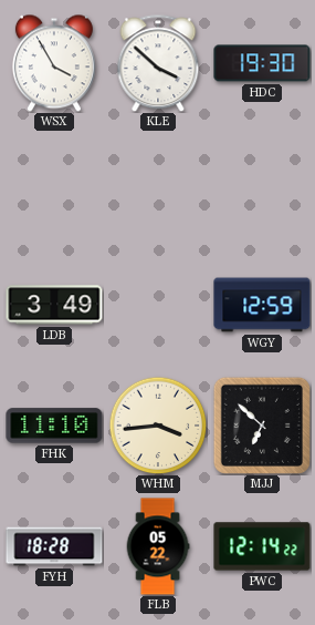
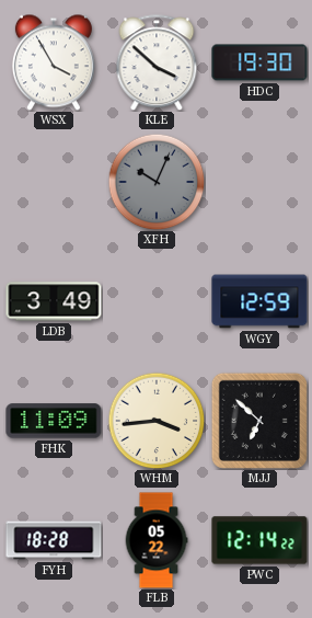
XFH: none -> 10:04
FHK: 11:10 -> 11:09
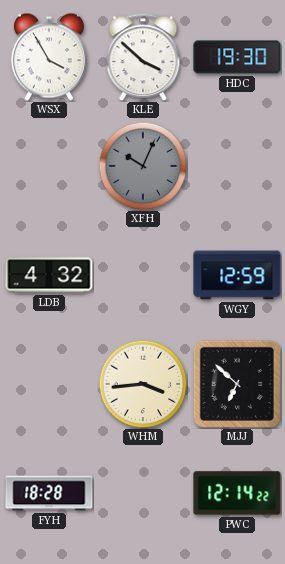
LDB: 3:49 -> 4:32
FHK: 11:09 -> none
FLB: 05:22 -> none
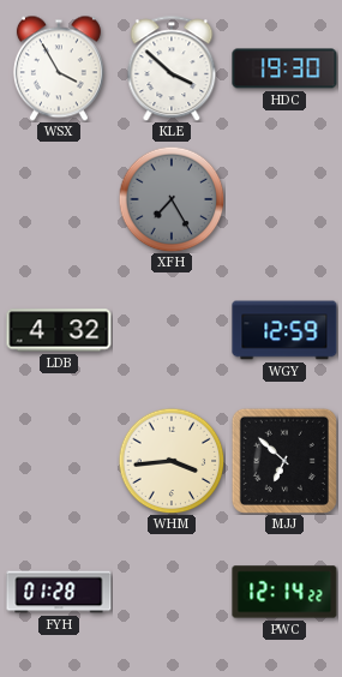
XFH: 10:04 -> 7:25
FYH: 18:28 -> 01:28
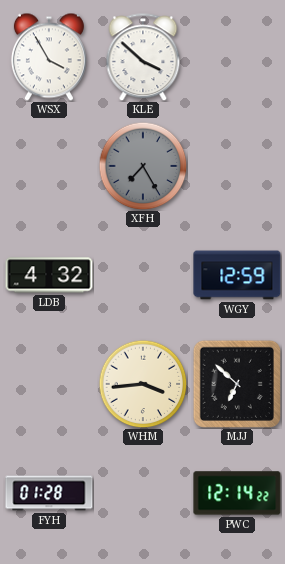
HDC: 19:30 -> none
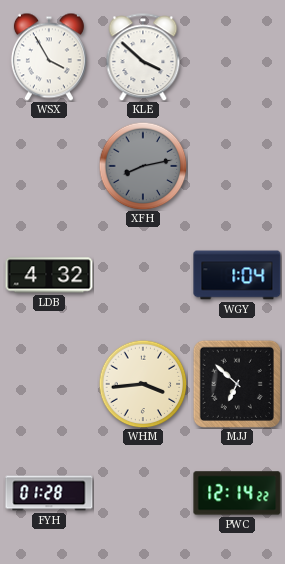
XFH: 7:25 -> 8:13
WGY: 12:59 -> 1:04
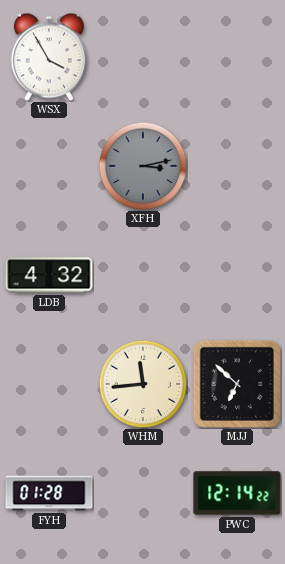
KLE: 3:52 -> none
XFH: 8:13 -> 3:13
WGY: 1:04 -> none
WHM: 3:44 -> 11:44
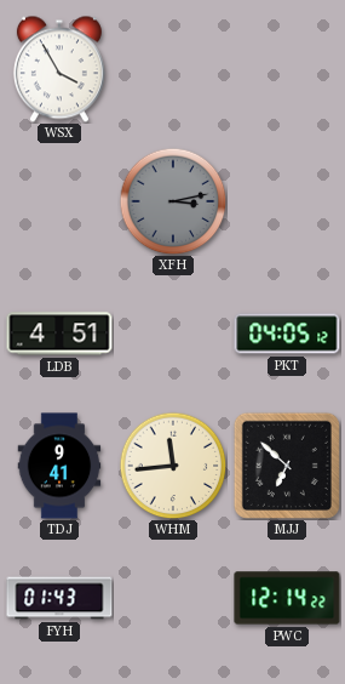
LDB: 4:32 -> 4:51
PKT: none -> 04:05
TDJ: none -> 9:41
FYH: 01:28 -> 01:43
